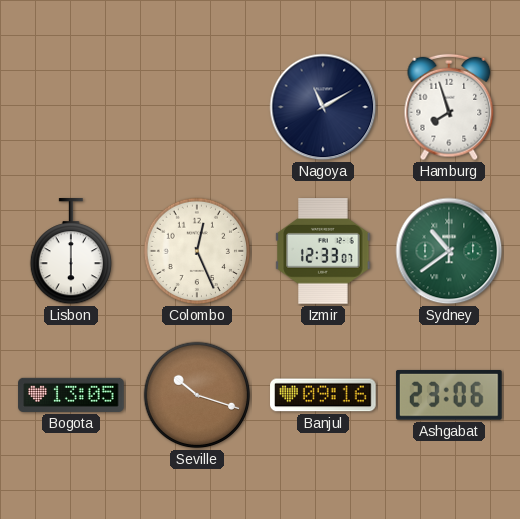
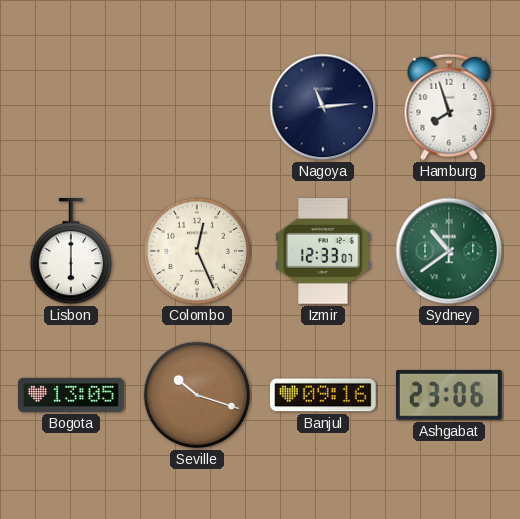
Nagoya: 11:10 -> 11:14
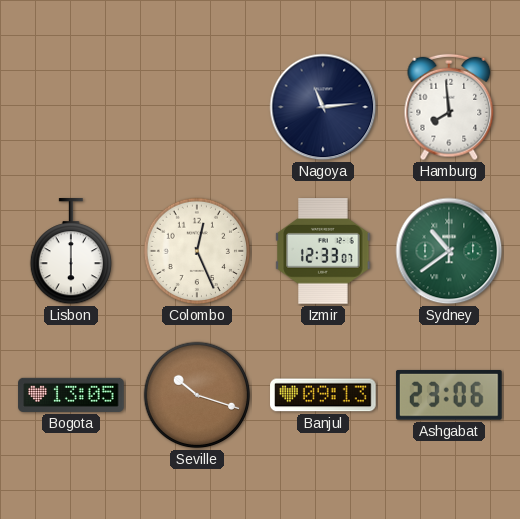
Hamburg: 7:57 -> 7:59
Banjul: 09:16 -> 09:13
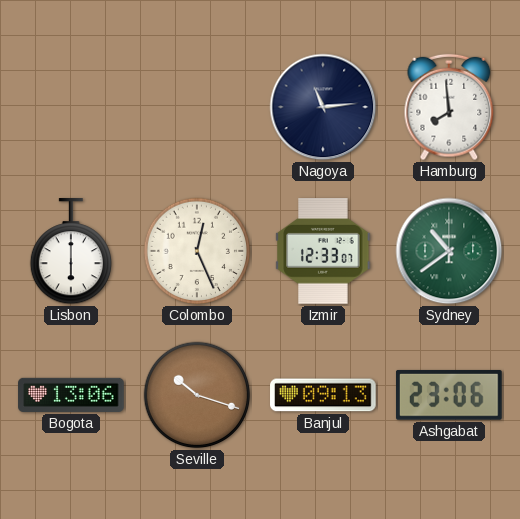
Bogota: 13:05 -> 13:06
